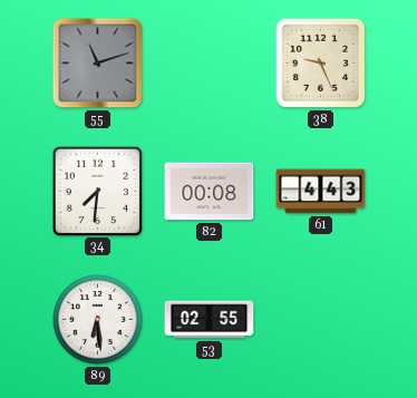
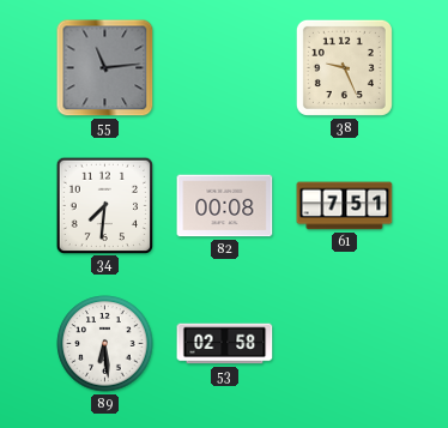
55: 11:12 -> 11:14
61: 4:43 -> 7:51
53: 02:55 -> 02:58
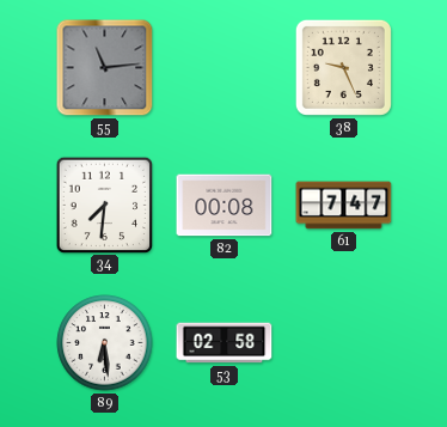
61: 7:51 -> 7:47
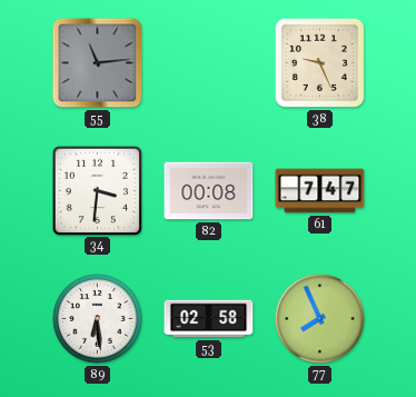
34: 7:31 -> 3:31
77: none -> 7:56
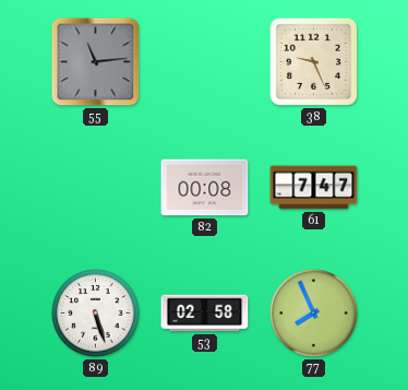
34: 3:31 -> none
89: 6:29 -> 5:27
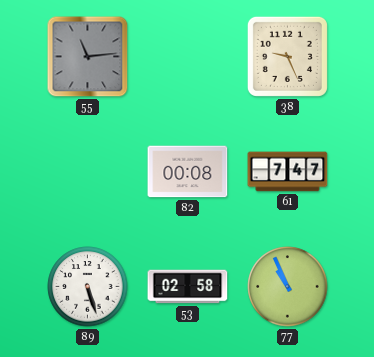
77: 7:56 -> 10:56
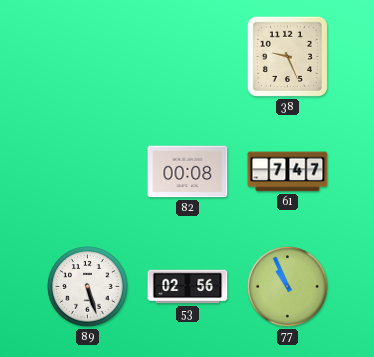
55: 11:14 -> none
53: 02:58 -> 02:56
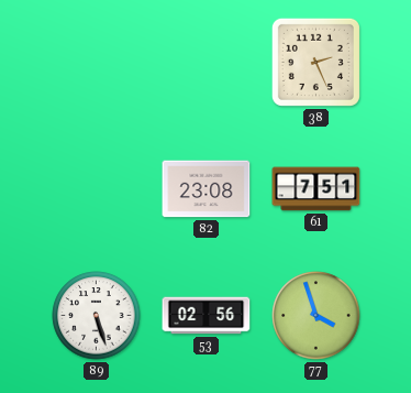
38: 9:26 -> 2:26
82: 00:08 -> 23:08
61: 7:47 -> 7:51
77: 10:56 -> 3:57
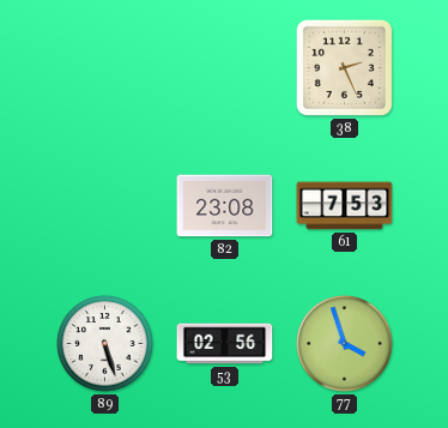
61: 7:51 -> 7:53
